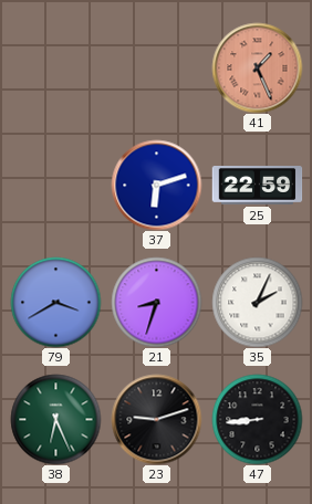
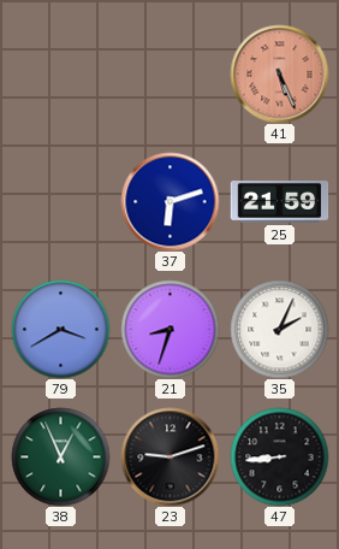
41: 1:26 -> 5:26
25: 22:59 -> 21:59
38: 6:26 -> 12:56
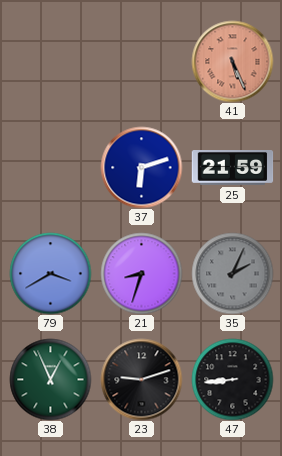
35 dial: white -> grey
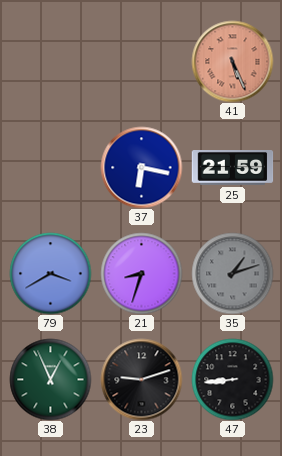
37: 6:12 -> 6:17
35: 2:04 -> 1:12
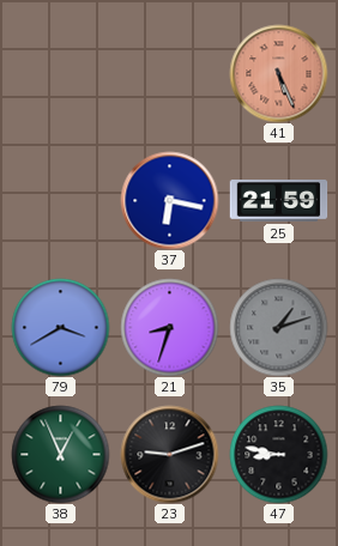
47: 8:44 -> 8:47
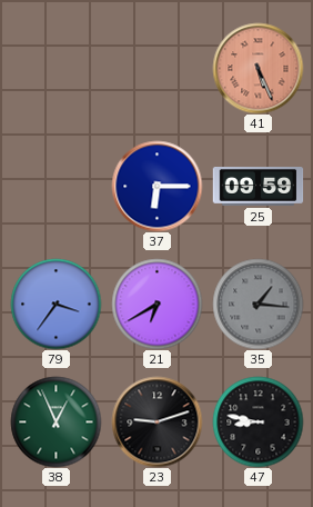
37: 6:17 -> 6:15
25: 21:59 -> 09:59
79: 3:40 -> 3:36
21: 8:33 -> 6:40
35: 1:12 -> 1:16
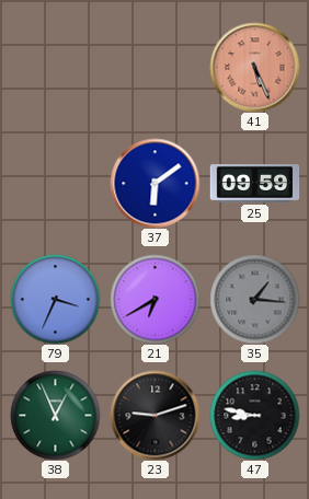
37: 6:15 -> 6:09
79: 3:36 -> 3:34
